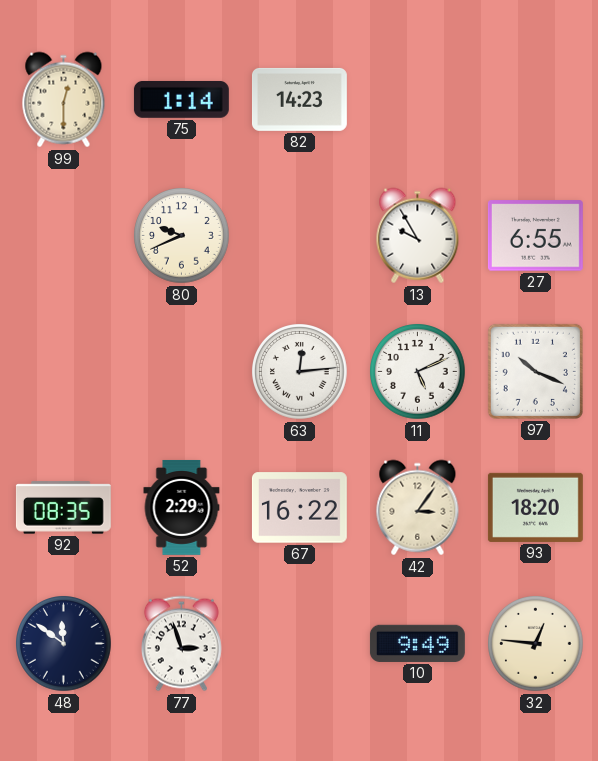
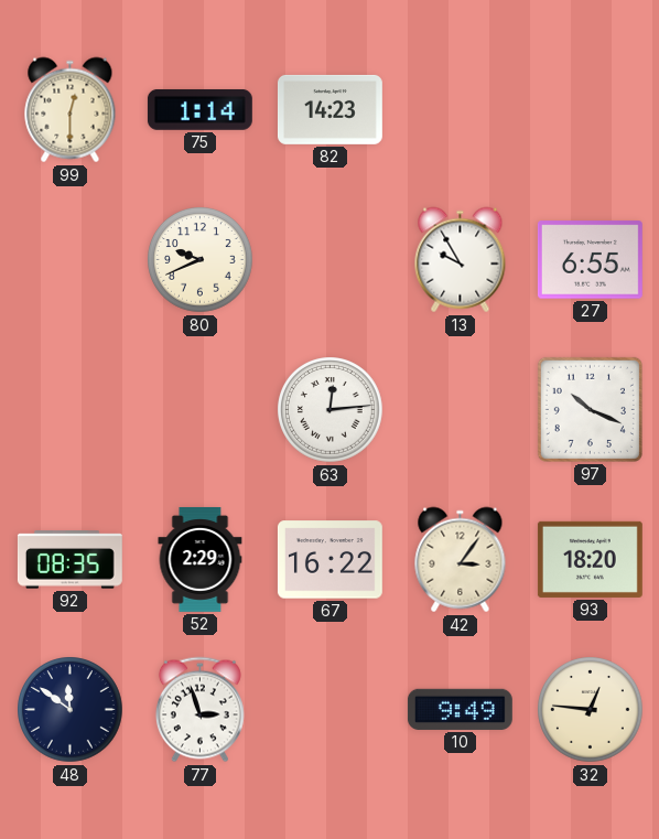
11: 5:11 -> none
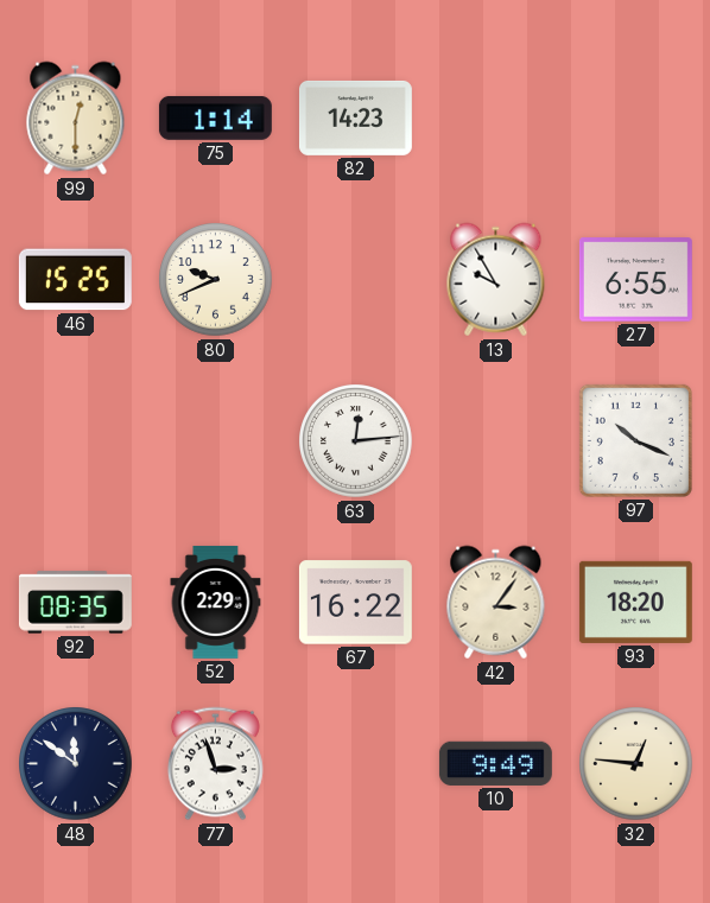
46: none -> 15:25
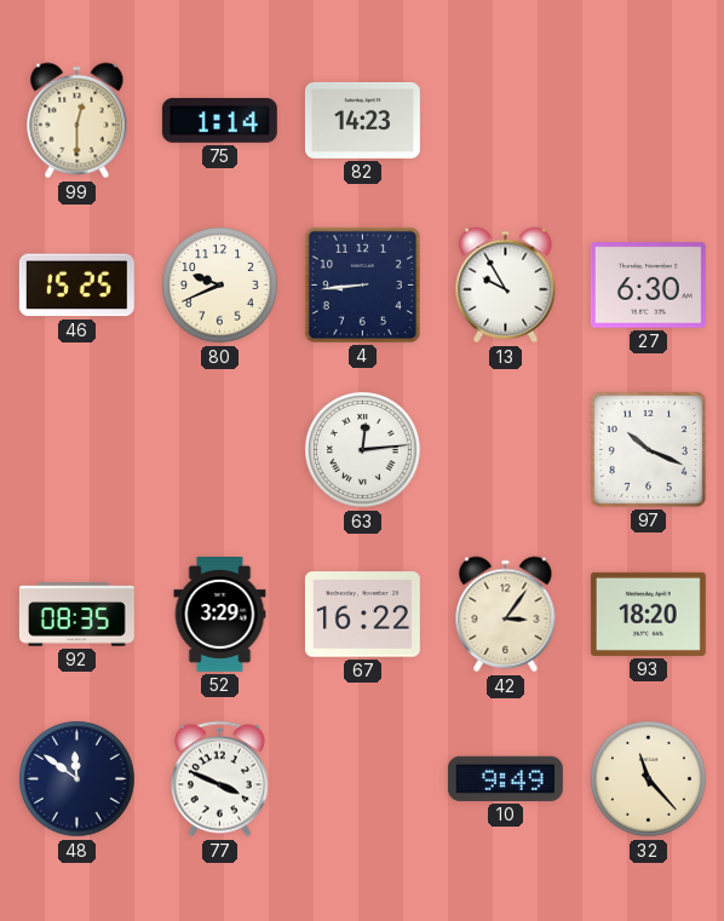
4: none -> 8:44
27: 6:55 -> 6:30
52: 2:29 -> 3:29
77: 2:57 -> 3:49
32: 12:46 -> 11:23
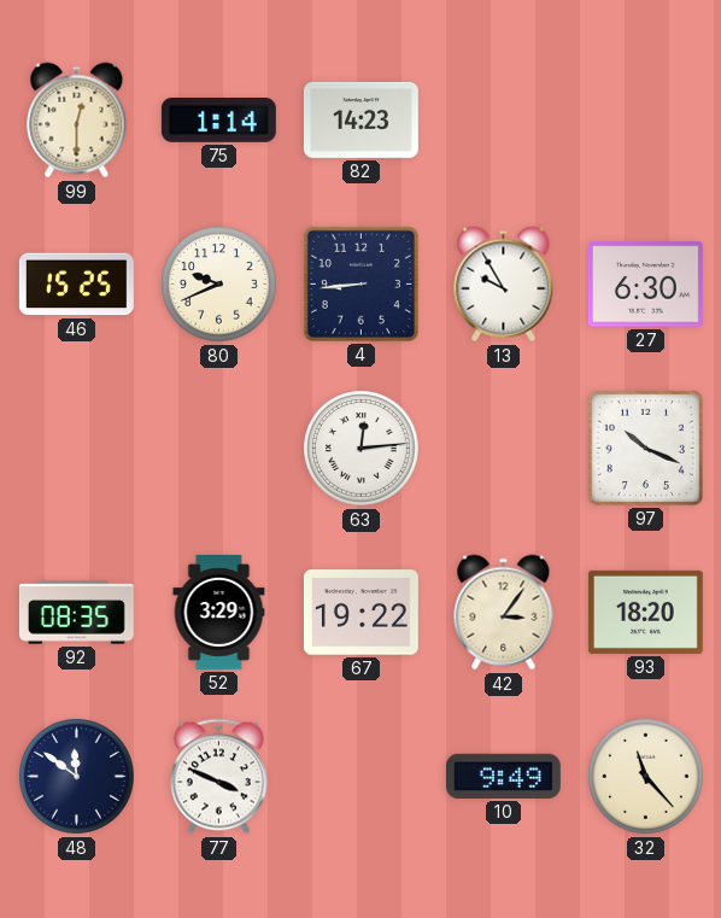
67: 16:22 -> 19:22
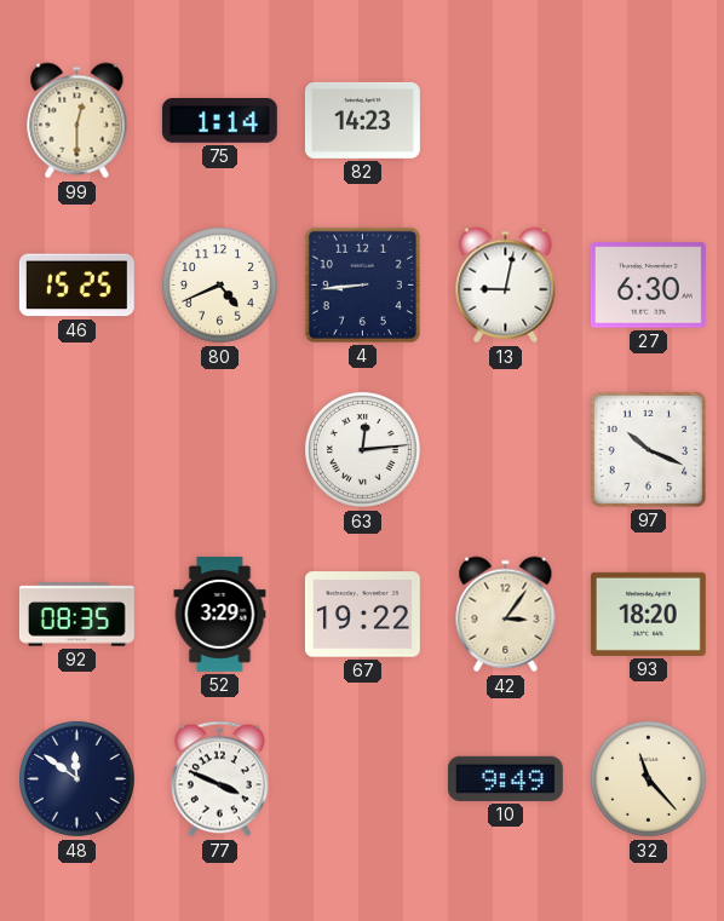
80: 9:41 -> 4:41
13: 9:55 -> 9:02
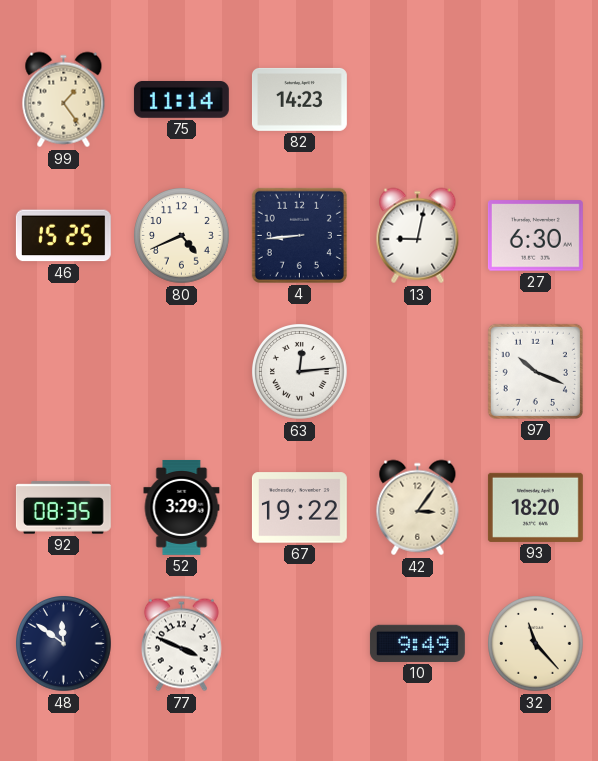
99: 12:30 -> 1:24
75: 1:14 -> 11:14
